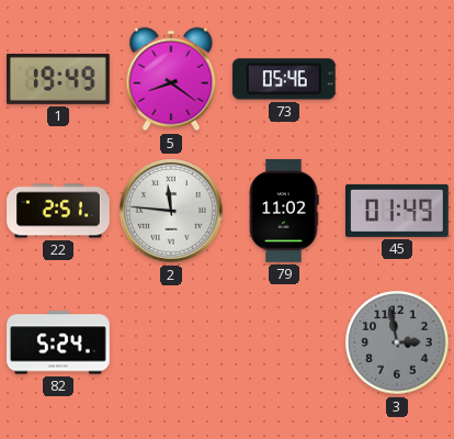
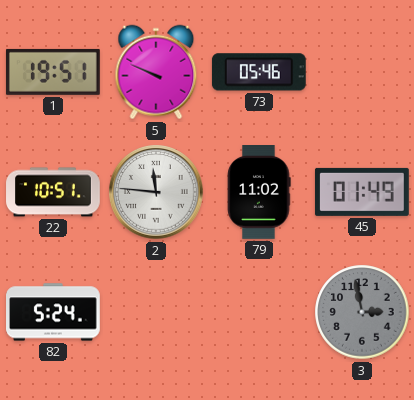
1: 19:49 -> 19:51
5: 8:21 -> 9:49
22: 2:51 -> 10:51
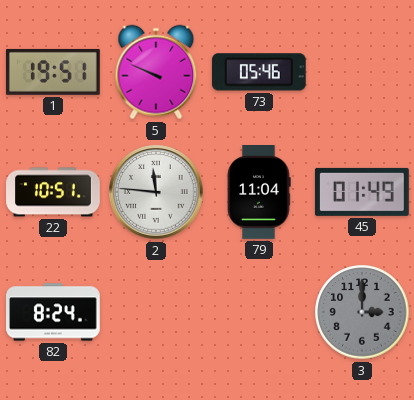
79: 11:02 -> 11:04
82: 5:24 -> 8:24
3: 2:58 -> 3:00
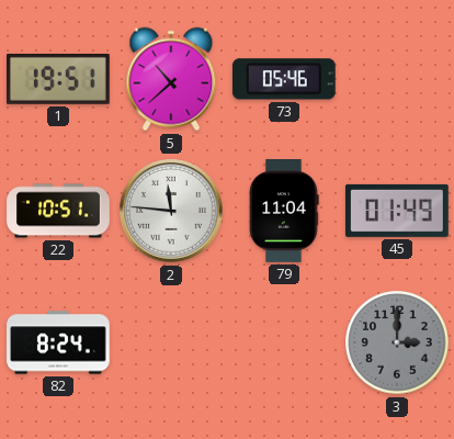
5: 9:49 -> 10:38
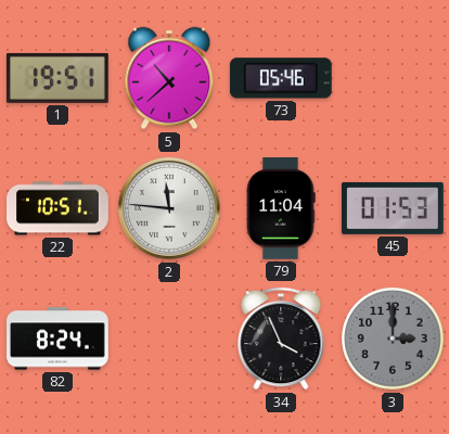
45: 01:49 -> 01:53
34: none -> 3:56
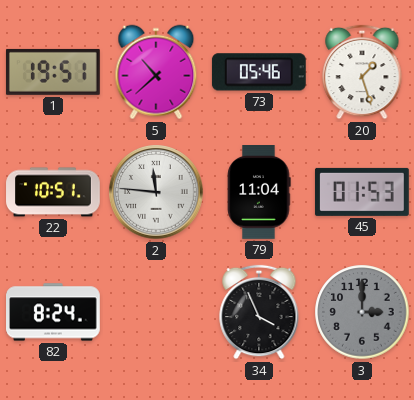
20: none -> 1:27
